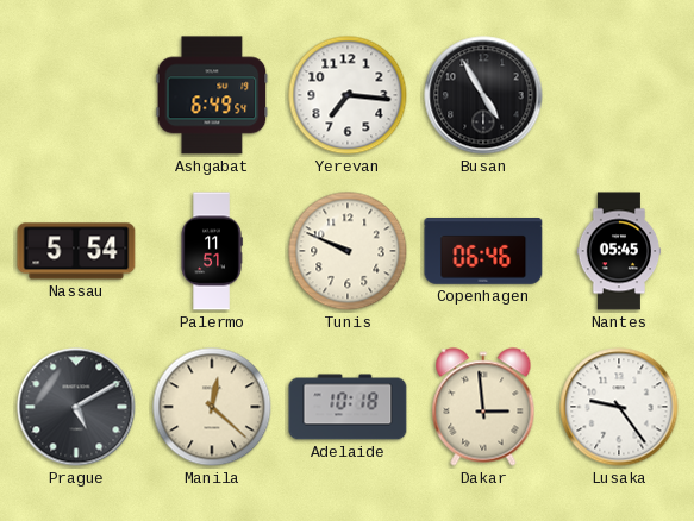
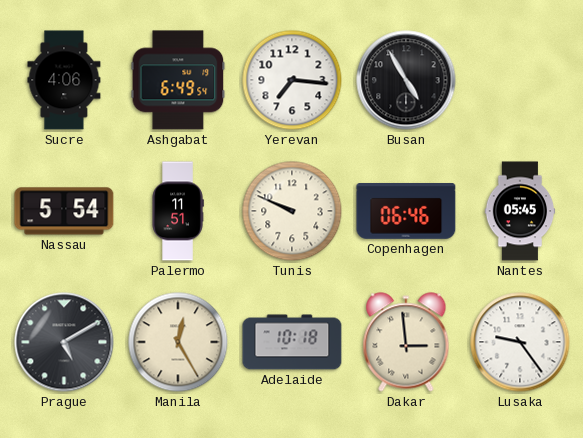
Sucre: none -> 4:06
Manila: 12:22 -> 12:25
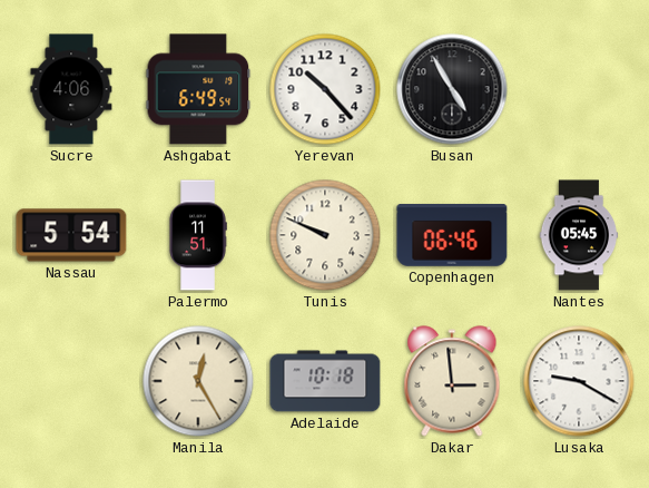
Yerevan: 7:16 -> 10:23
Prague: 5:10 -> none
Lusaka: 9:24 -> 9:20
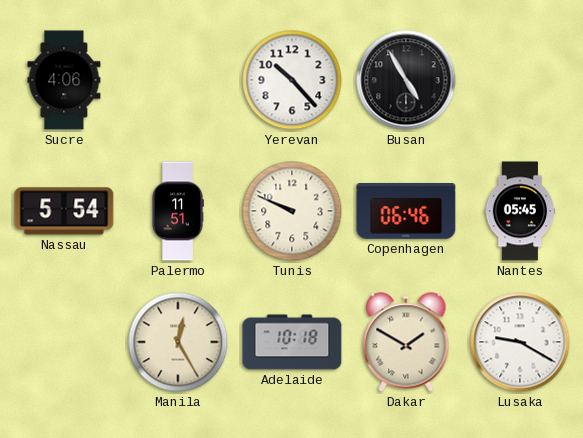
Ashgabat: 6:49 -> none
Dakar: 2:59 -> 1:50
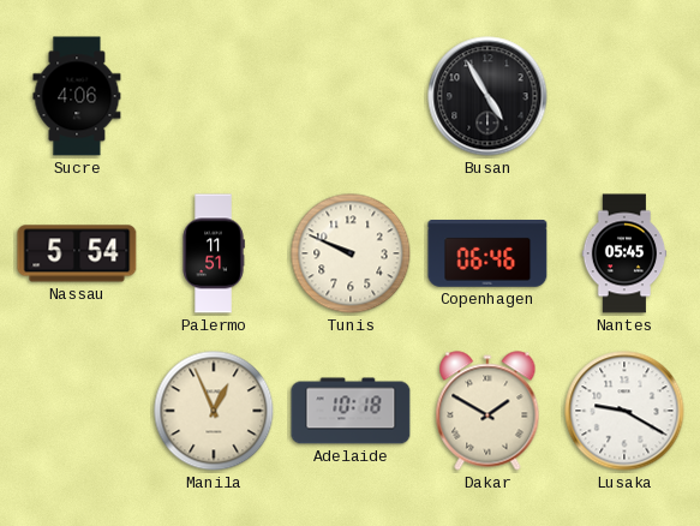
Yerevan: 10:23 -> none
Manila: 12:25 -> 12:56
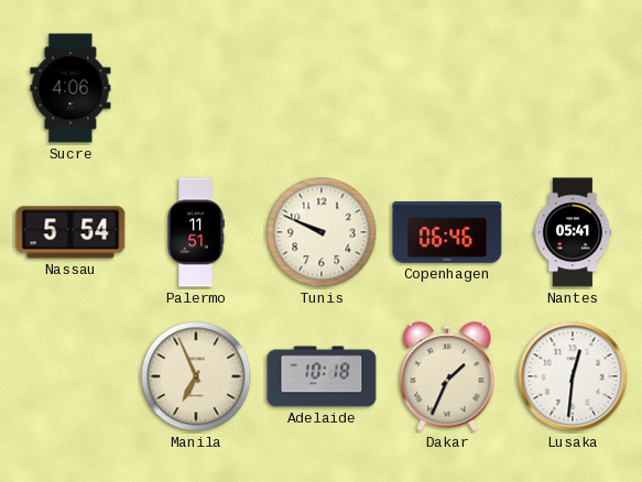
Busan: 4:55 -> none
Nantes: 05:45 -> 05:41
Manila: 12:56 -> 6:56
Dakar: 1:50 -> 1:34
Lusaka: 9:20 -> 12:31
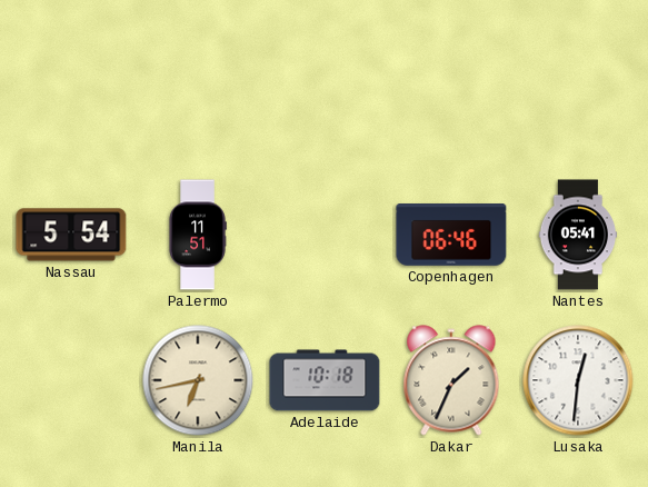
Sucre: 4:06 -> none
Tunis: 9:49 -> none
Manila: 6:56 -> 6:43
